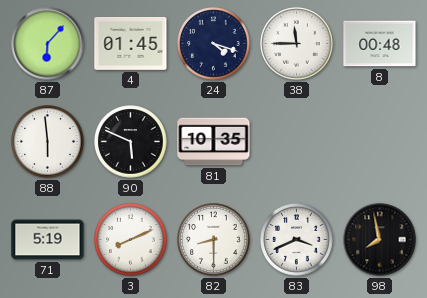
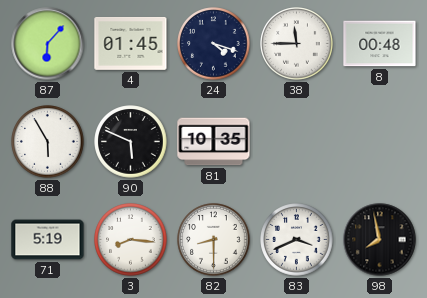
88: 5:59 -> 5:55
3: 8:11 -> 8:16
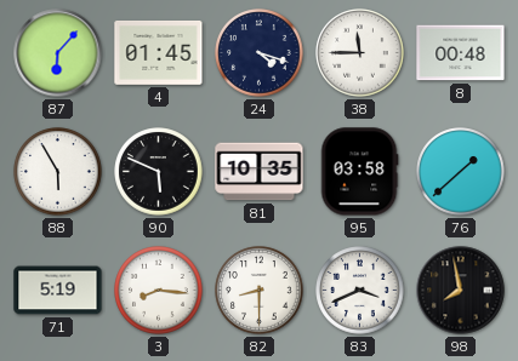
95: none -> 03:58
76: none -> 1:38
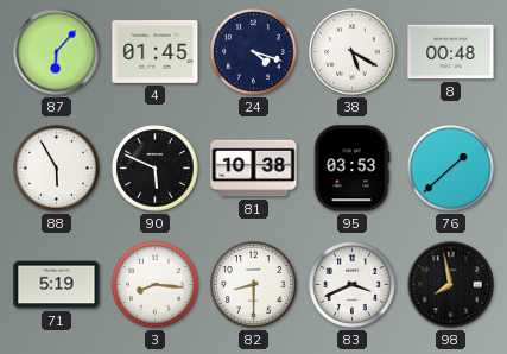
38: 11:45 -> 5:20
81: 10:35 -> 10:38
95: 03:58 -> 03:53
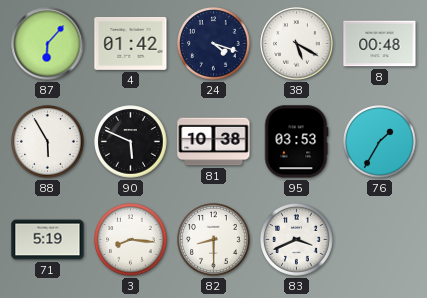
4: 01:45 -> 01:42
76: 1:38 -> 1:35
98: 7:58 -> none
